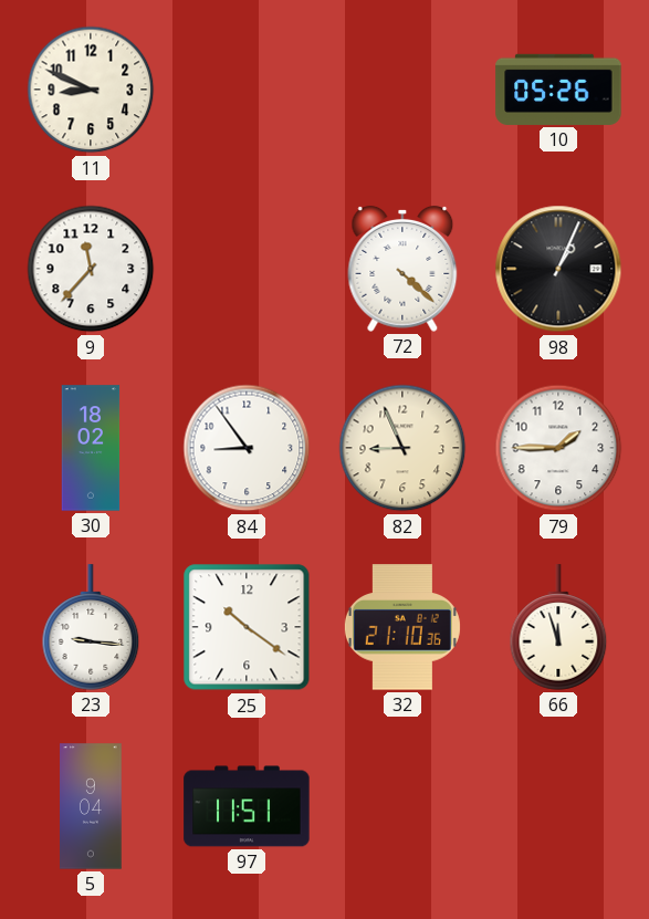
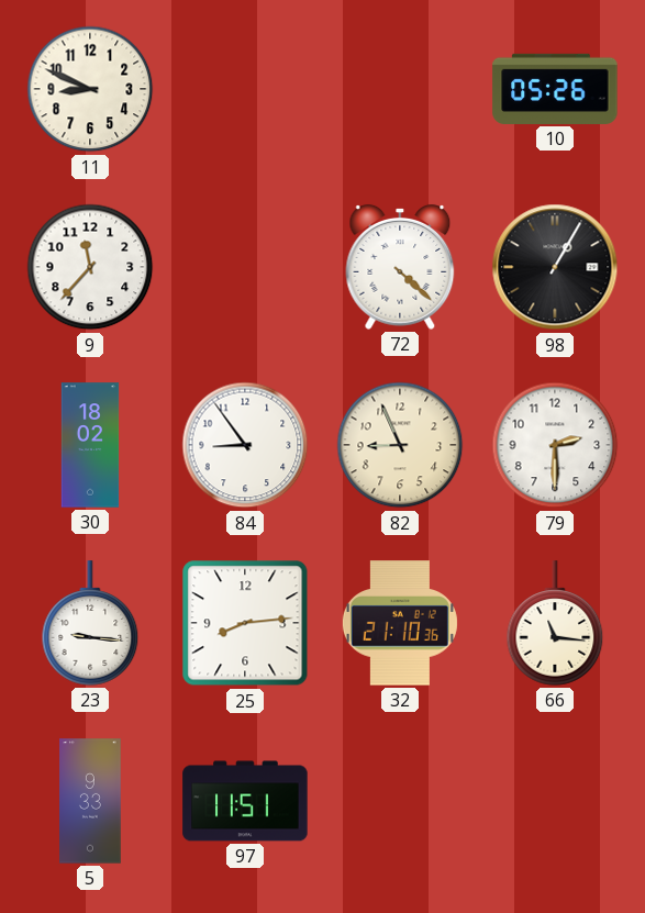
98: 1:04 -> 1:05
79: 1:45 -> 2:30
25: 10:21 -> 8:14
66: 11:57 -> 11:16
5: 9:04 -> 9:33
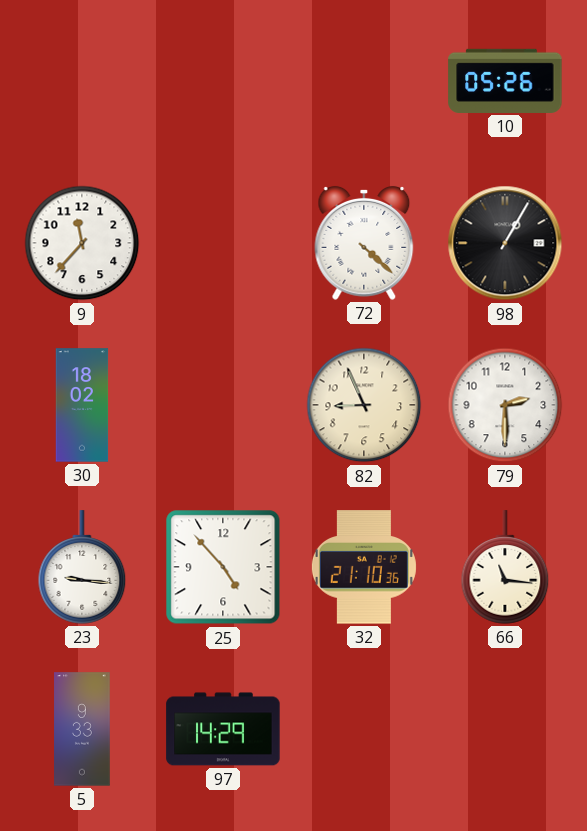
11: 8:49 -> none
84: 8:54 -> none
25: 8:14 -> 4:53
97: 11:51 -> 14:29
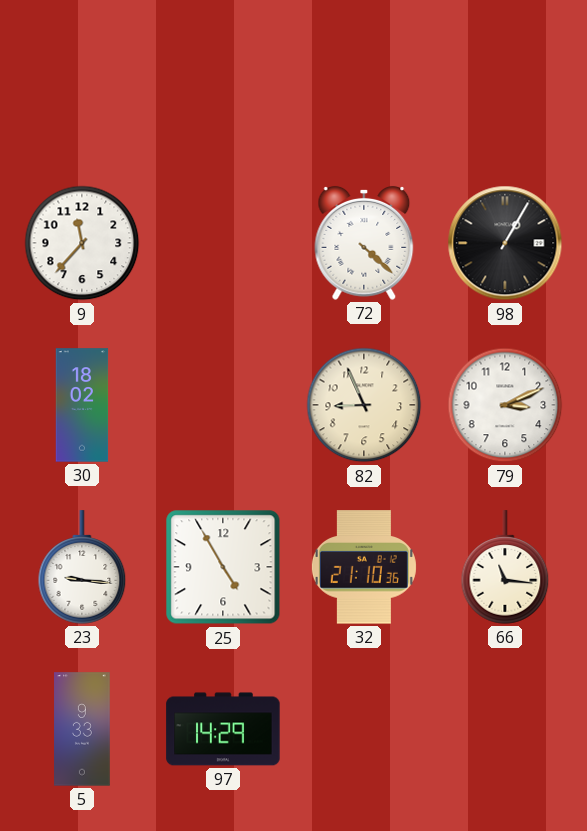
10: 05:26 -> none
79: 2:30 -> 3:11
25: 4:53 -> 4:55
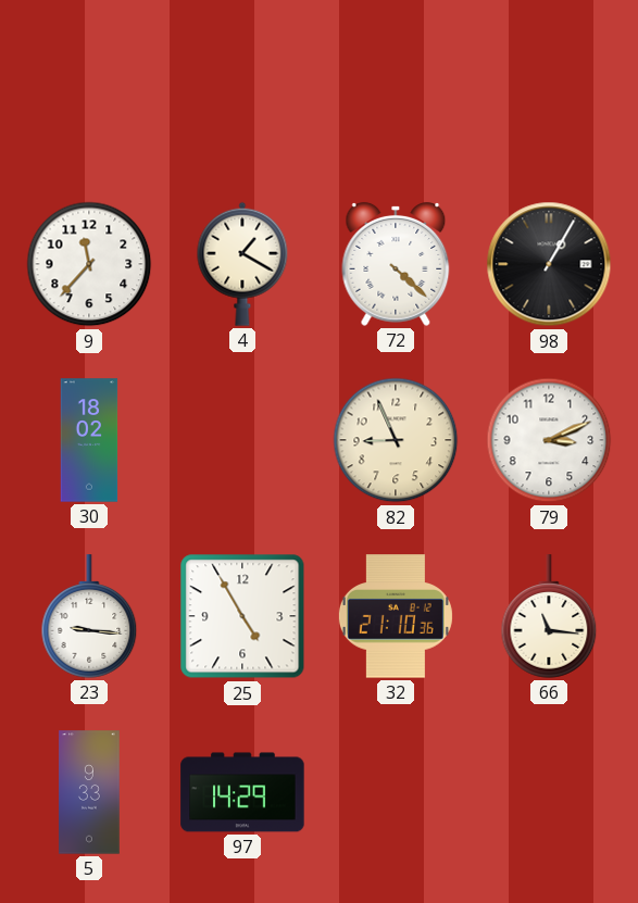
4: none -> 1:20
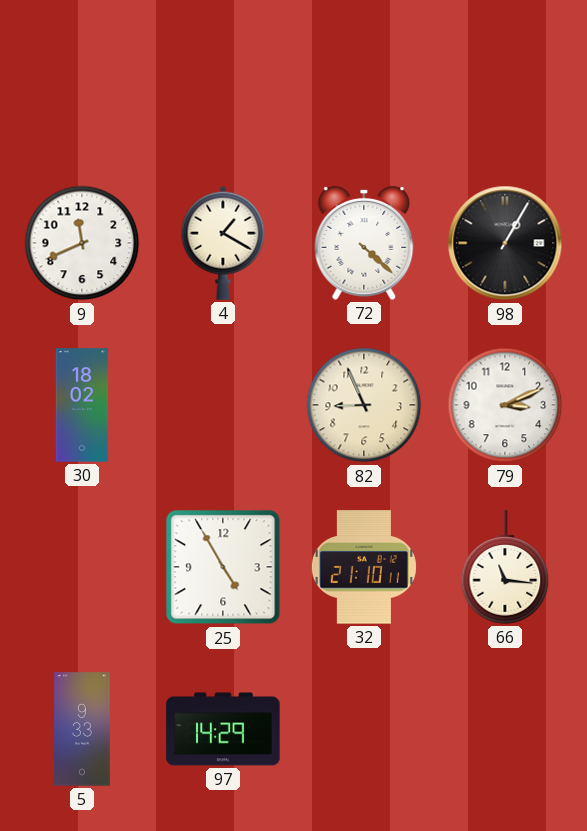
9: 11:37 -> 11:41
23: 9:16 -> none
32: 21:10:36 -> 21:10:11
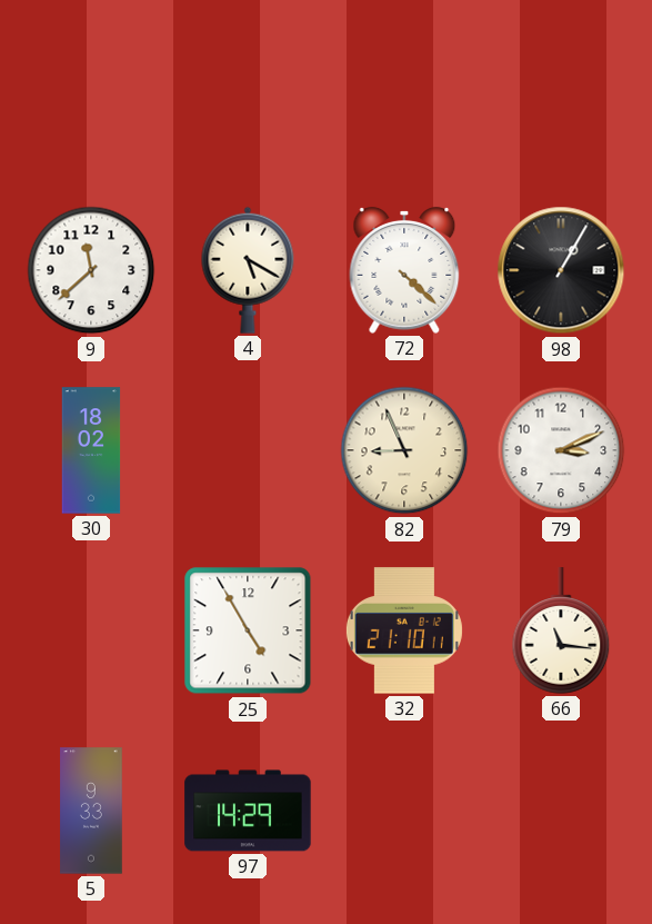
9: 11:41 -> 11:38
4: 1:20 -> 5:20
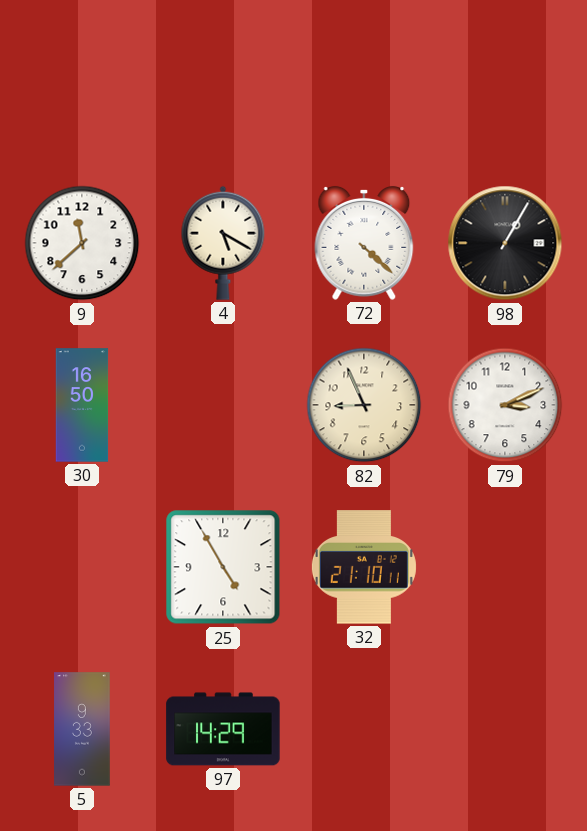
30: 18:02 -> 16:50
66: 11:16 -> none
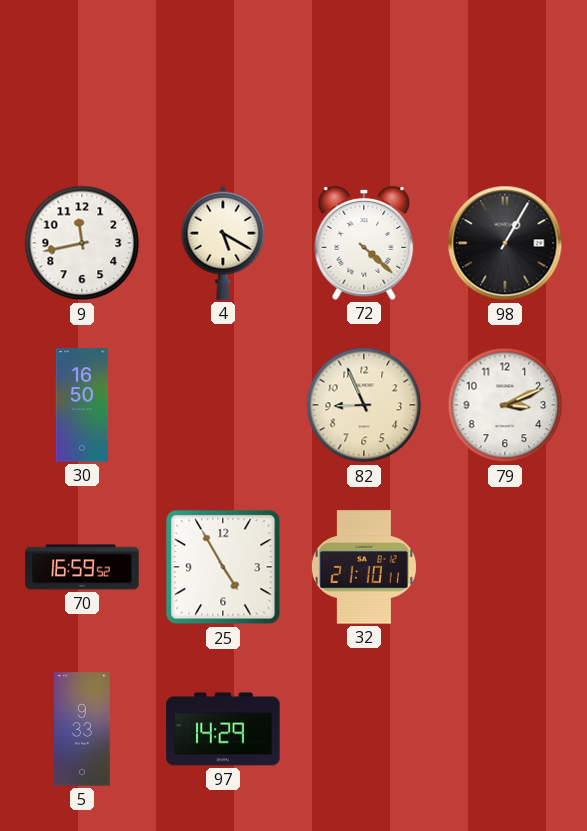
9: 11:38 -> 11:43
70: none -> 16:59
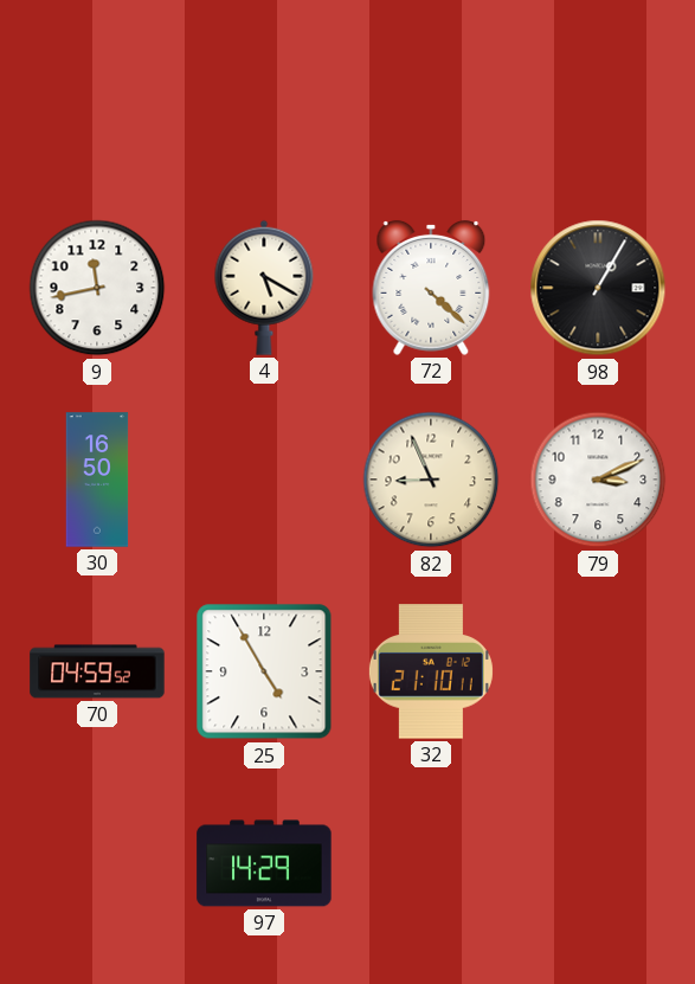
70: 16:59 -> 04:59
5: 9:33 -> none
